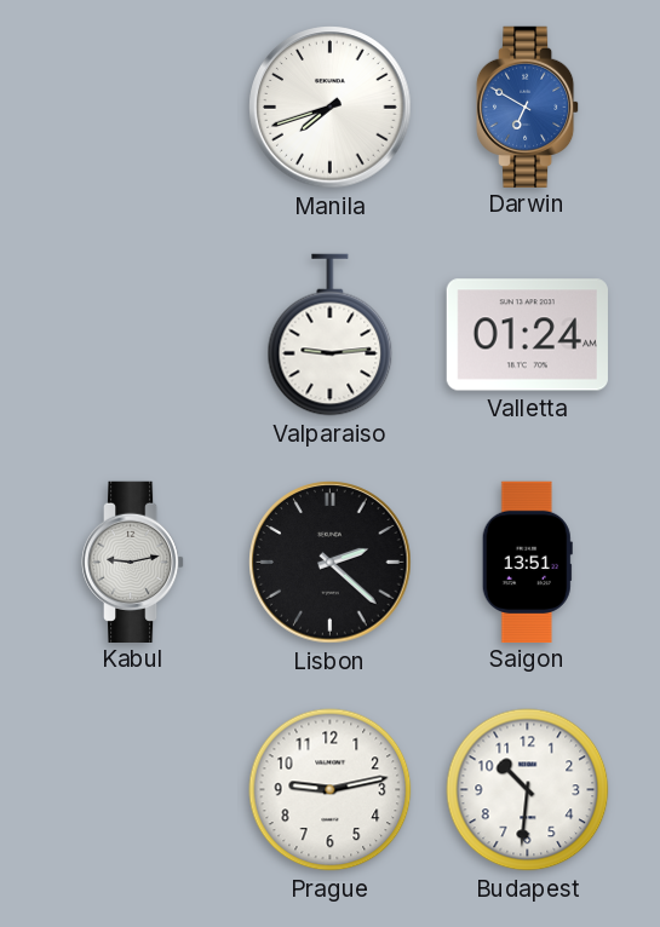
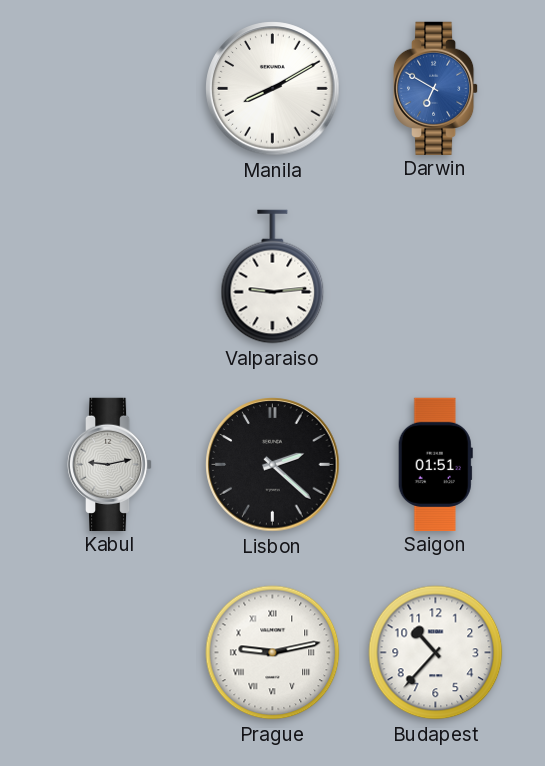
Manila: 7:42 -> 8:10
Valletta: 01:24 -> none
Saigon: 13:51 -> 01:51
Prague numerals: Arabic -> Roman
Budapest: 10:31 -> 10:37
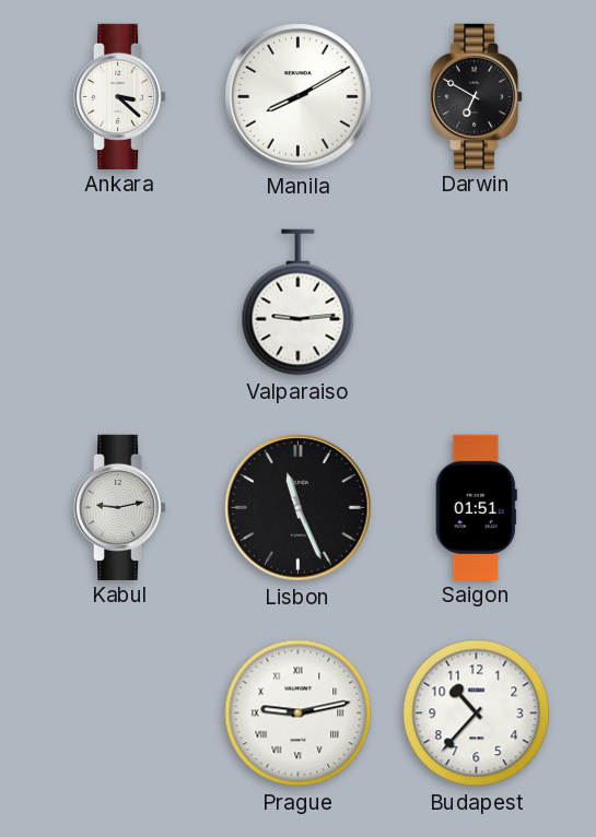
Ankara: none -> 3:22
Darwin dial: blue -> black
Lisbon: 2:22 -> 11:26
